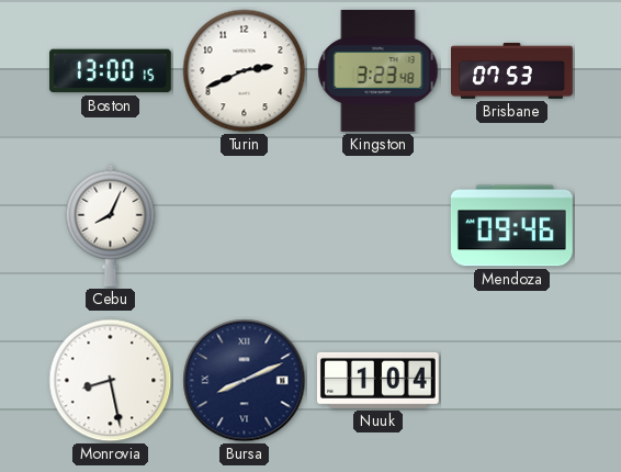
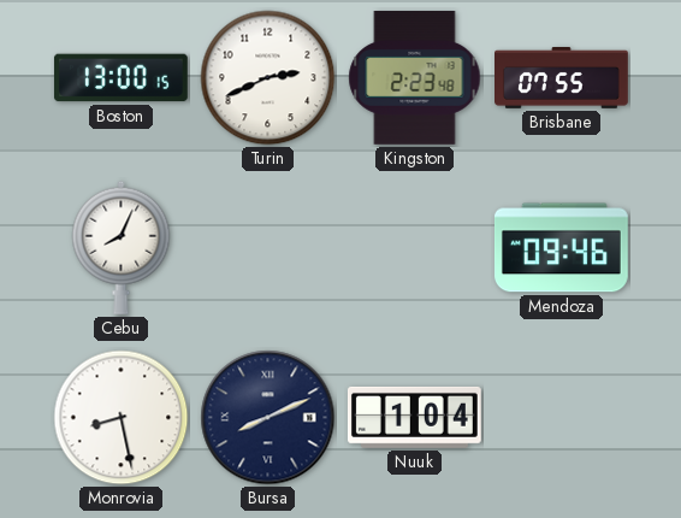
Kingston: 3:23 -> 2:23
Brisbane: 07:53 -> 07:55
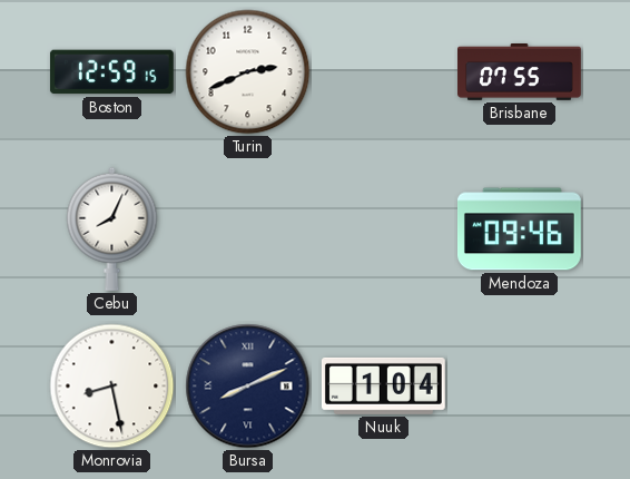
Boston: 13:00 -> 12:59
Kingston: 2:23 -> none
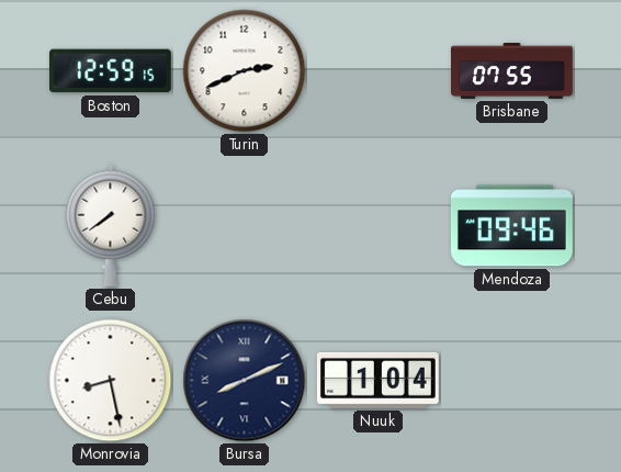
Cebu: 8:04 -> 7:39
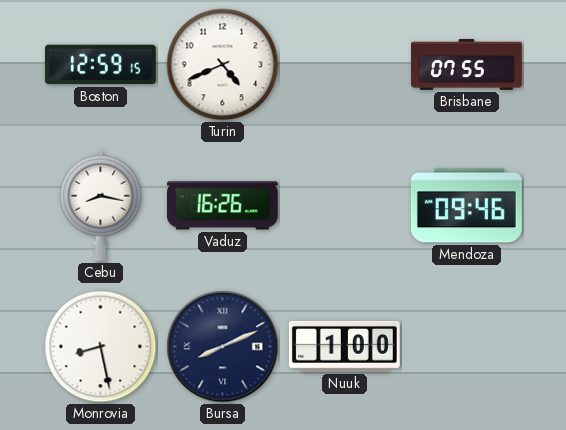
Turin: 2:41 -> 4:41
Cebu: 7:39 -> 8:17
Vaduz: none -> 16:26
Nuuk: 1:04 -> 1:00
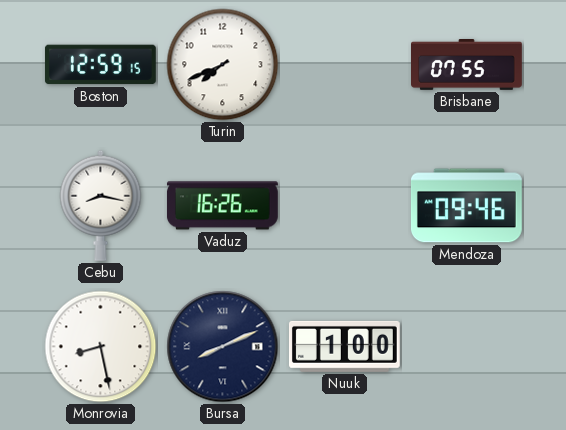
Turin: 4:41 -> 7:41
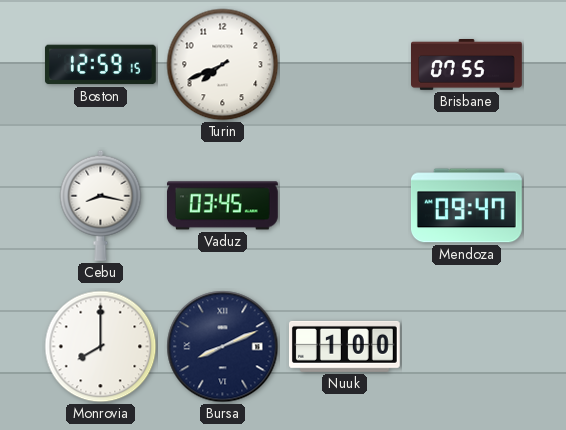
Vaduz: 16:26 -> 03:45
Mendoza: 09:46 -> 09:47
Monrovia: 8:28 -> 8:00
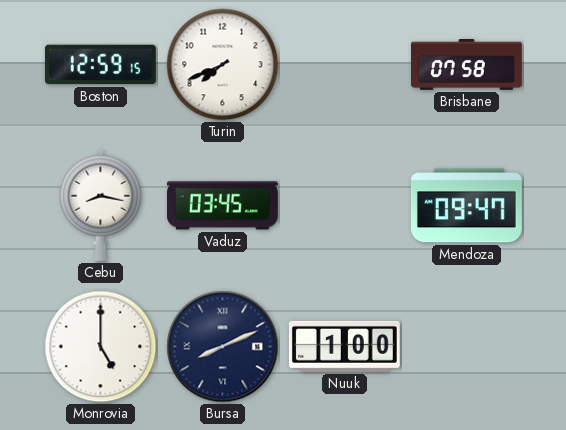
Brisbane: 07:55 -> 07:58
Monrovia: 8:00 -> 5:00
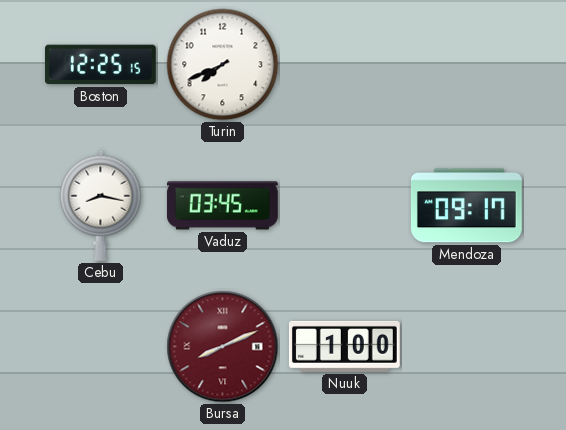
Boston: 12:59 -> 12:25
Brisbane: 07:58 -> none
Mendoza: 09:47 -> 09:17
Monrovia: 5:00 -> none
Bursa dial: navy -> burgundy
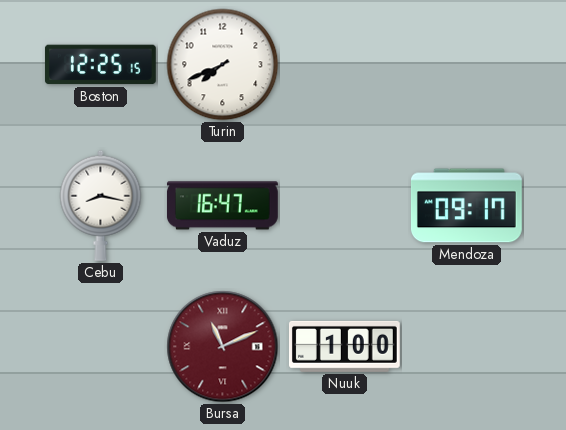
Vaduz: 03:45 -> 16:47
Bursa: 8:11 -> 11:11
